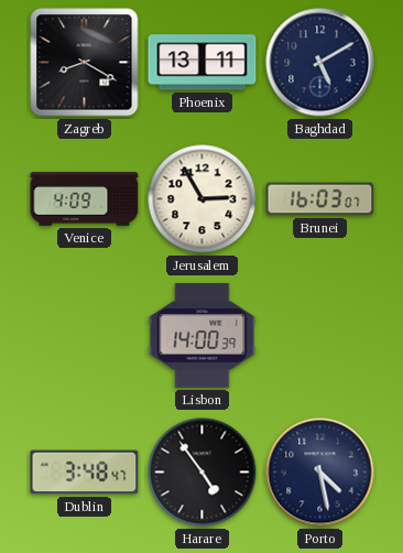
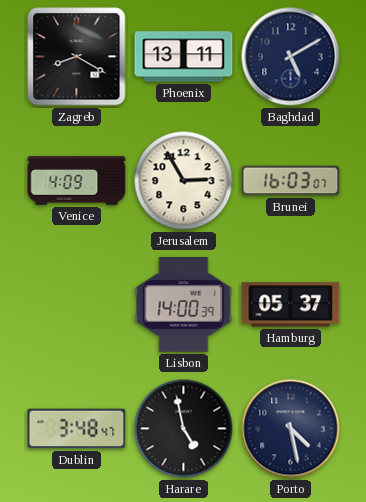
Hamburg: none -> 05:37
Harare: 4:54 -> 4:58
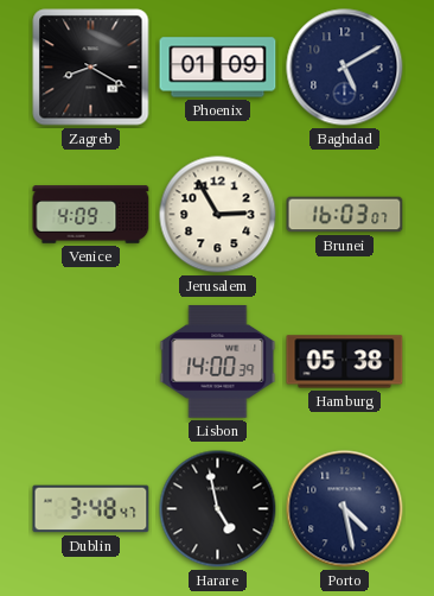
Phoenix: 13:11 -> 01:09
Hamburg: 05:37 -> 05:38
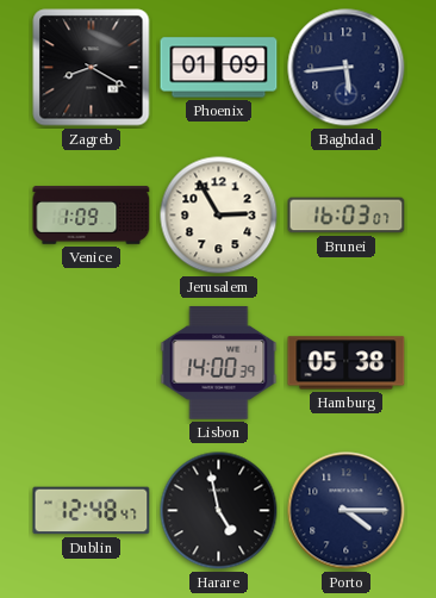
Baghdad: 5:10 -> 5:44
Venice: 4:09 -> 1:09
Dublin: 3:48 -> 12:48
Porto: 4:28 -> 4:15
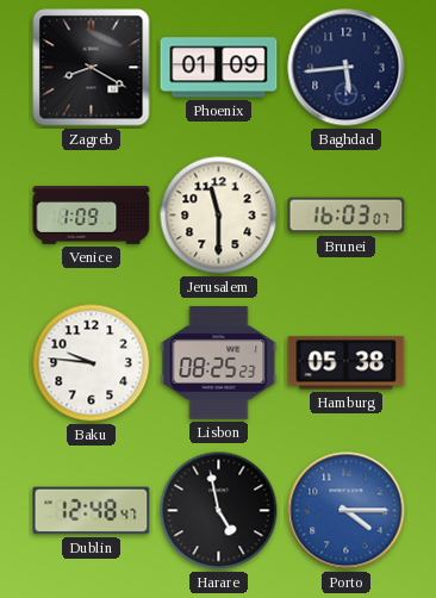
Jerusalem: 2:55 -> 11:30
Baku: none -> 9:46
Lisbon: 14:00 -> 08:25
Porto dial: navy -> blue
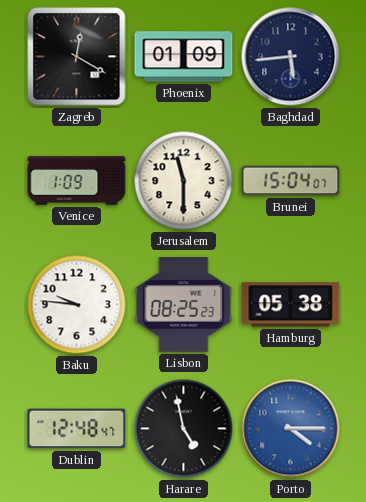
Zagreb: 8:20 -> 12:20
Brunei: 16:03 -> 15:04
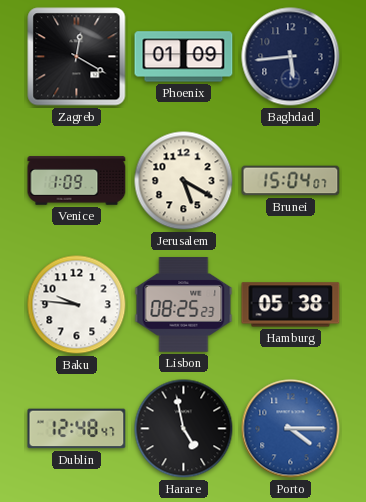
Jerusalem: 11:30 -> 5:20
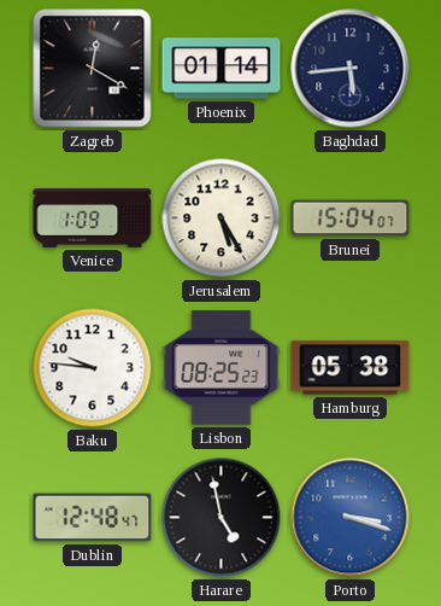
Phoenix: 01:09 -> 01:14
Jerusalem: 5:20 -> 5:25
Porto: 4:15 -> 3:18
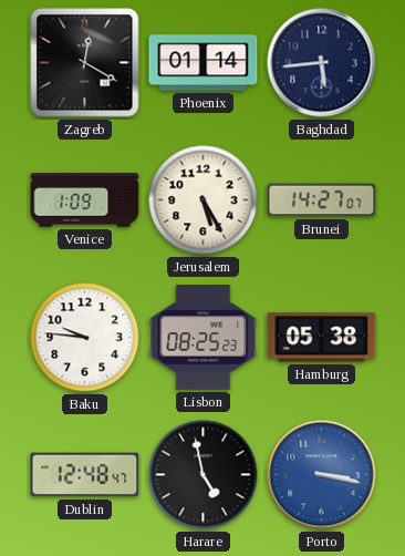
Brunei: 15:04 -> 14:27
Porto: 3:18 -> 3:17
